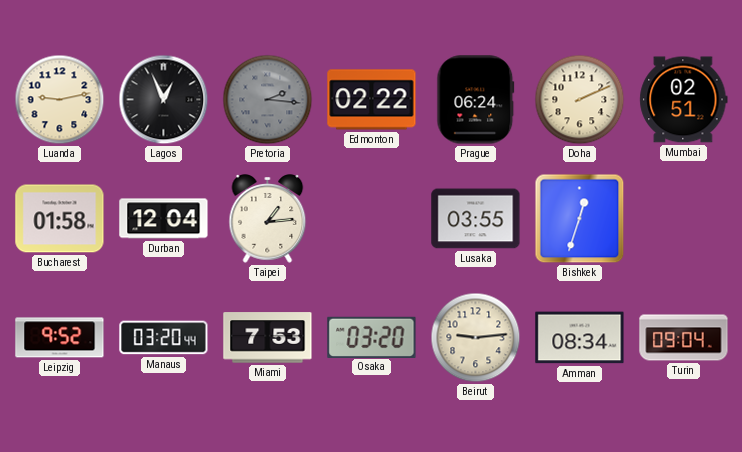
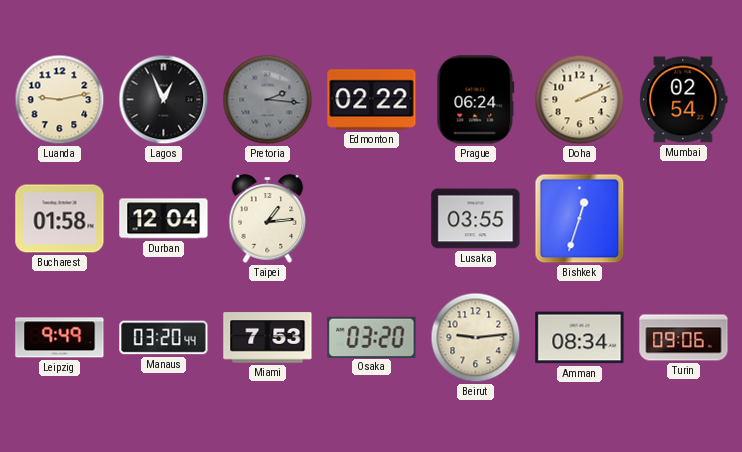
Mumbai: 02:51 -> 02:54
Leipzig: 9:52 -> 9:49
Turin: 09:04 -> 09:06
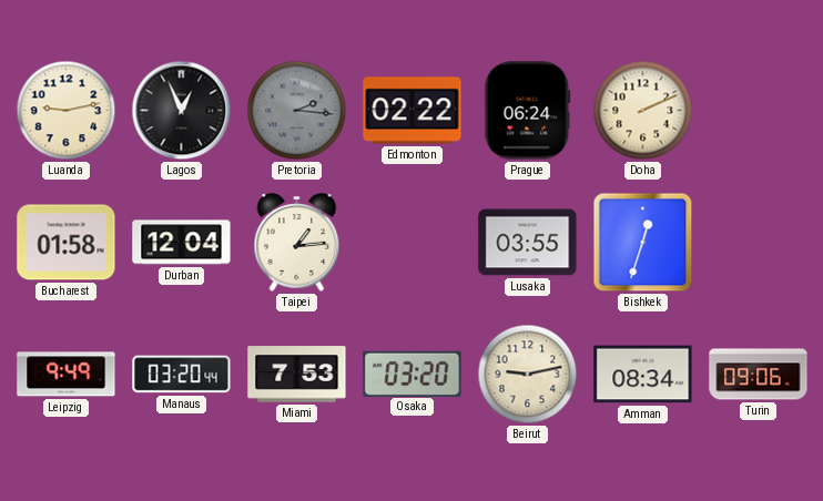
Mumbai: 02:54 -> none
Beirut: 9:14 -> 9:13
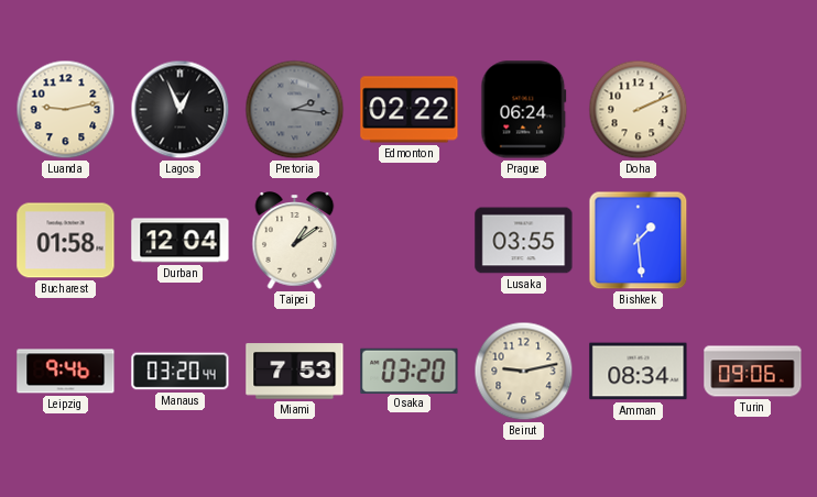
Taipei: 1:14 -> 1:09
Bishkek: 12:33 -> 1:29
Leipzig: 9:49 -> 9:46
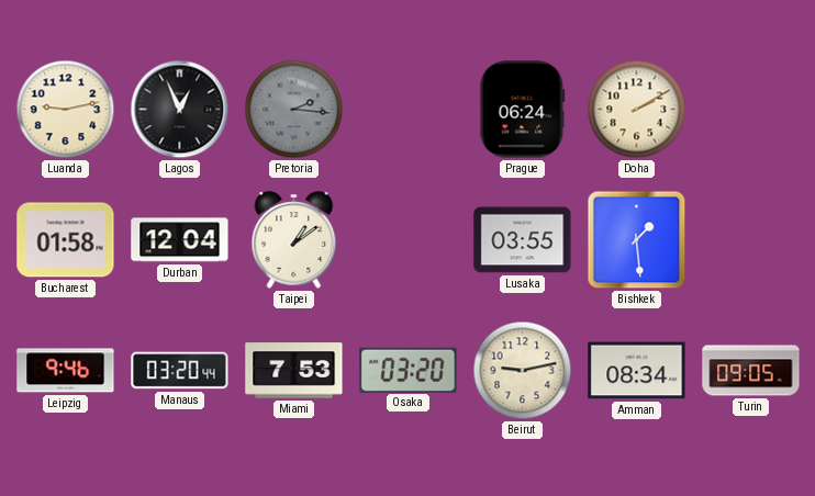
Edmonton: 02:22 -> none
Doha: 2:11 -> 2:10
Turin: 09:06 -> 09:05
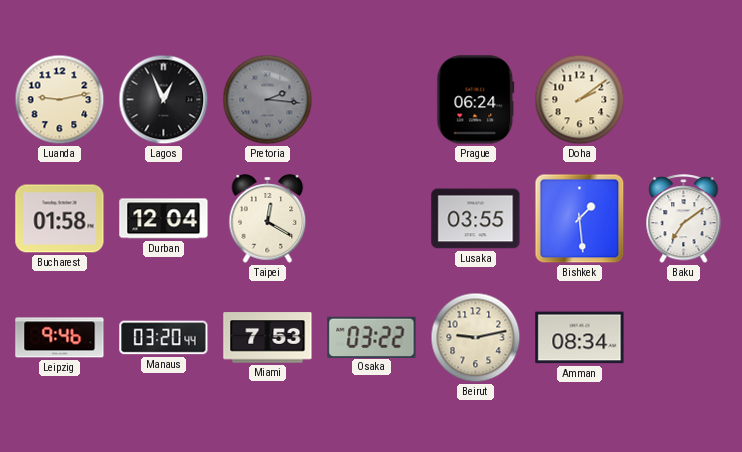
Doha: 2:10 -> 2:09
Taipei: 1:09 -> 12:20
Baku: none -> 7:09
Osaka: 03:20 -> 03:22
Turin: 09:05 -> none
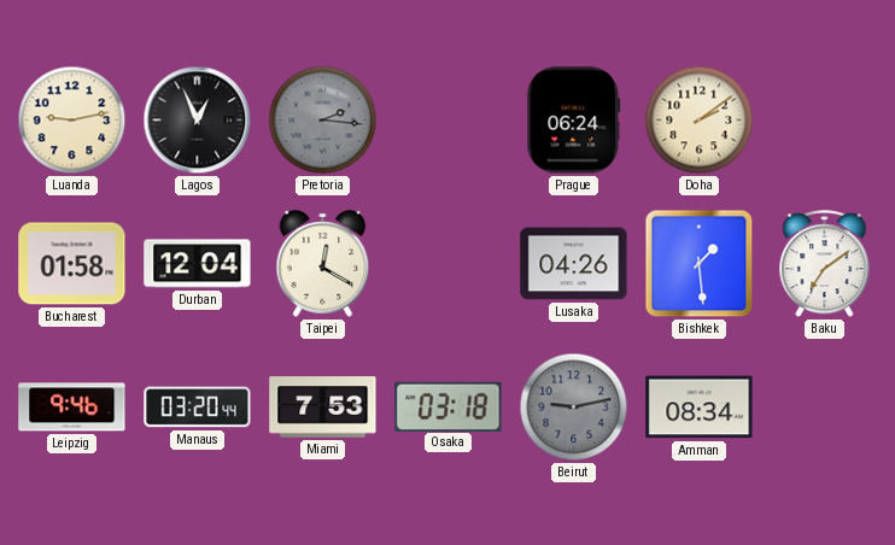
Lusaka: 03:55 -> 04:26
Osaka: 03:22 -> 03:18
Beirut dial: cream -> grey
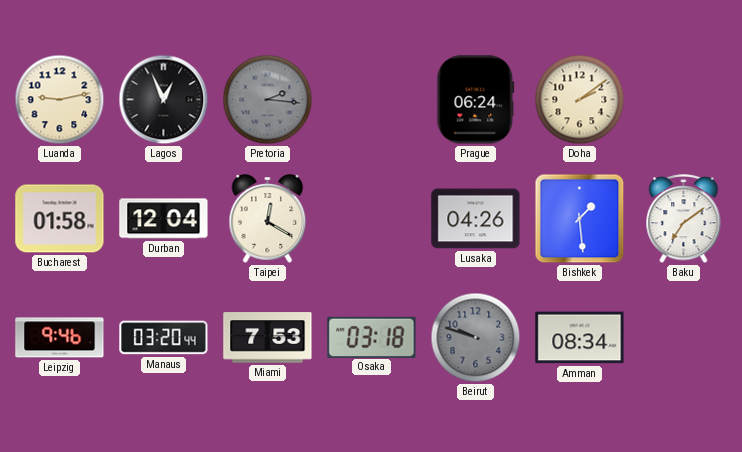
Beirut: 9:13 -> 9:48
